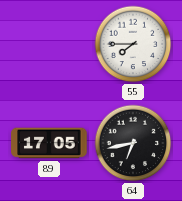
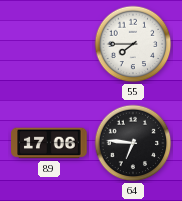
89: 17:05 -> 17:06
64: 6:43 -> 6:46
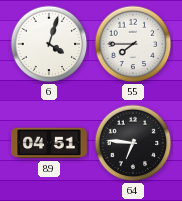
6: none -> 4:03
89: 17:06 -> 04:51
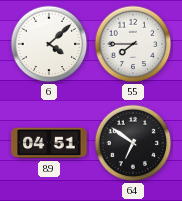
6: 4:03 -> 4:08
64: 6:46 -> 6:51
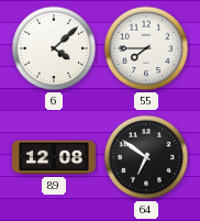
89: 04:51 -> 12:08
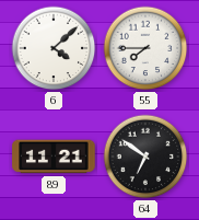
89: 12:08 -> 11:21
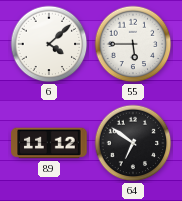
55: 7:45 -> 5:45
89: 11:21 -> 11:12
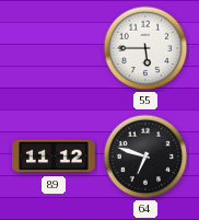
6: 4:08 -> none
64: 6:51 -> 6:48
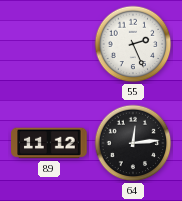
55: 5:45 -> 2:26
64: 6:48 -> 12:14
